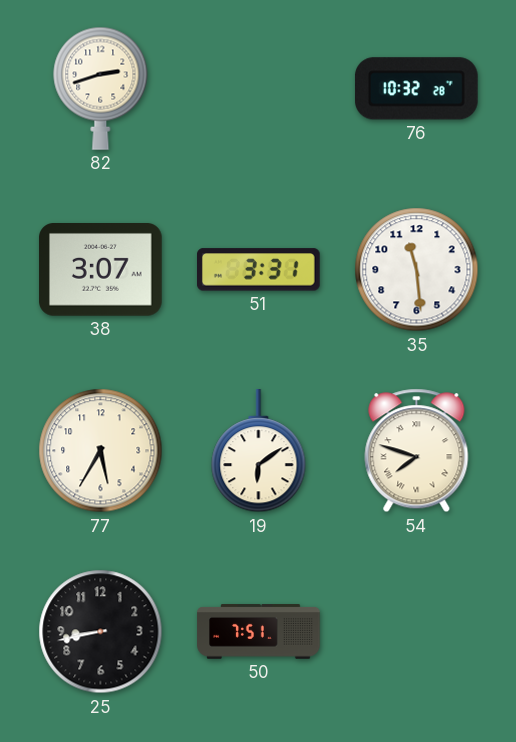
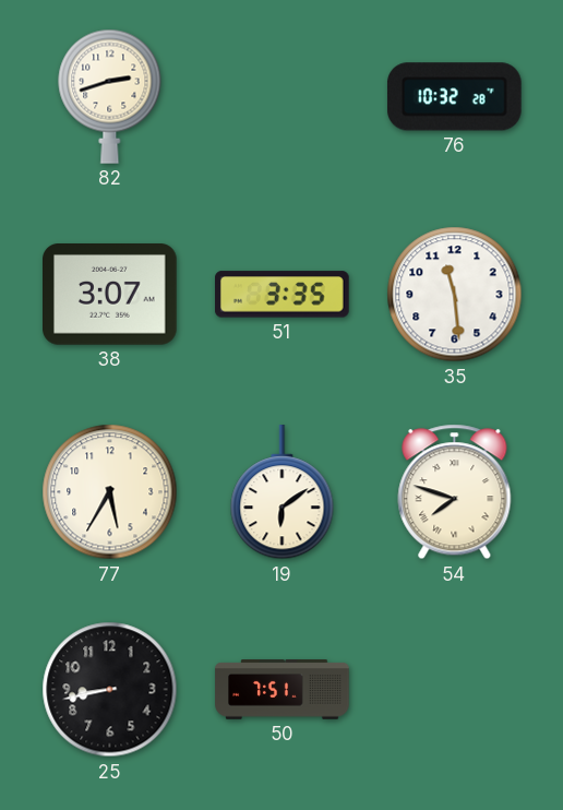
51: 3:31 -> 3:35
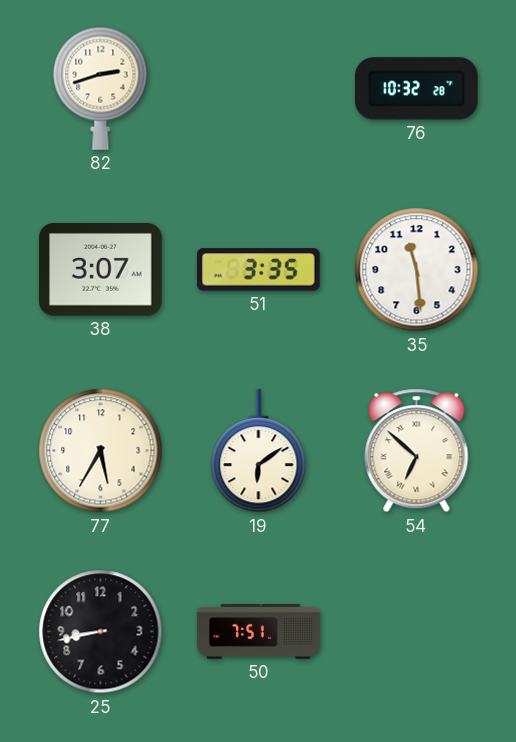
54: 7:48 -> 6:52
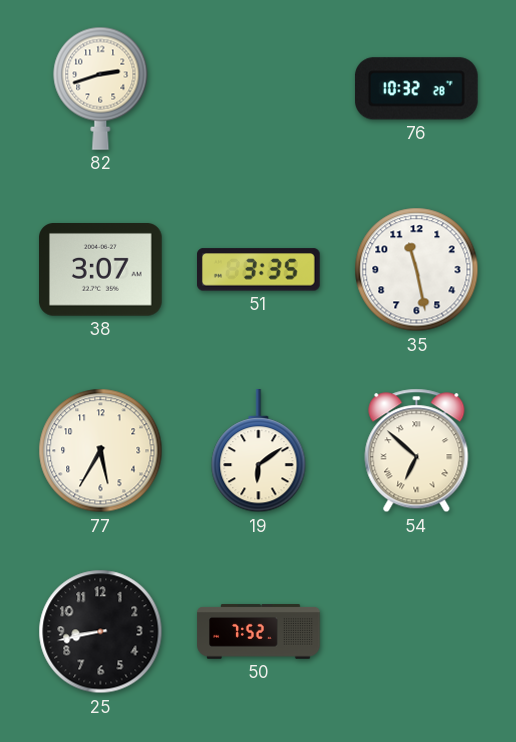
35: 11:29 -> 11:28
50: 7:51 -> 7:52
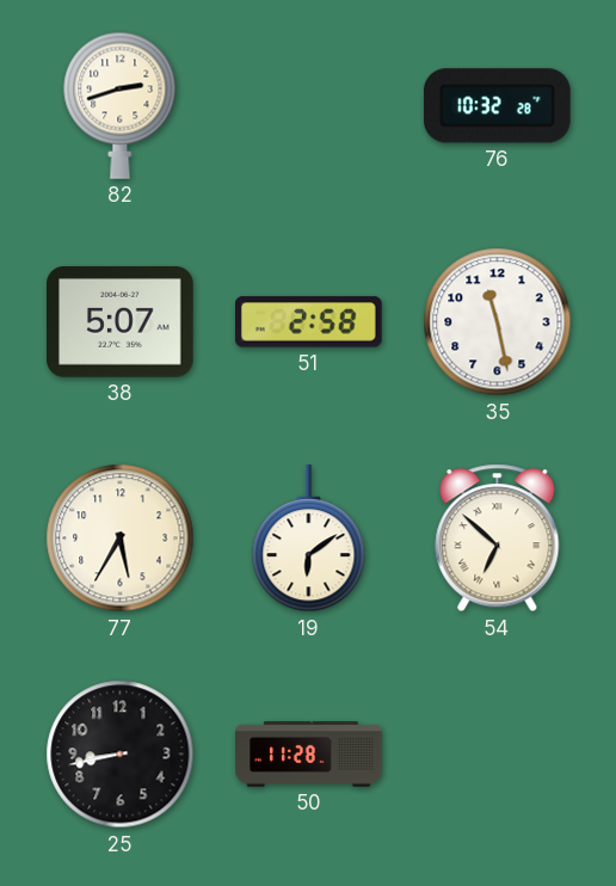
38: 3:07 -> 5:07
51: 3:35 -> 2:58
50: 7:52 -> 11:28
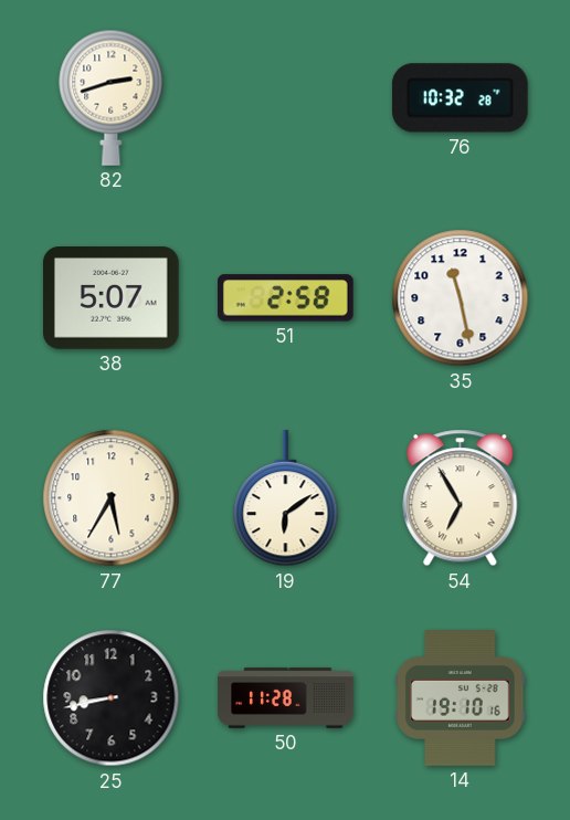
54: 6:52 -> 6:55
14: none -> 19:10
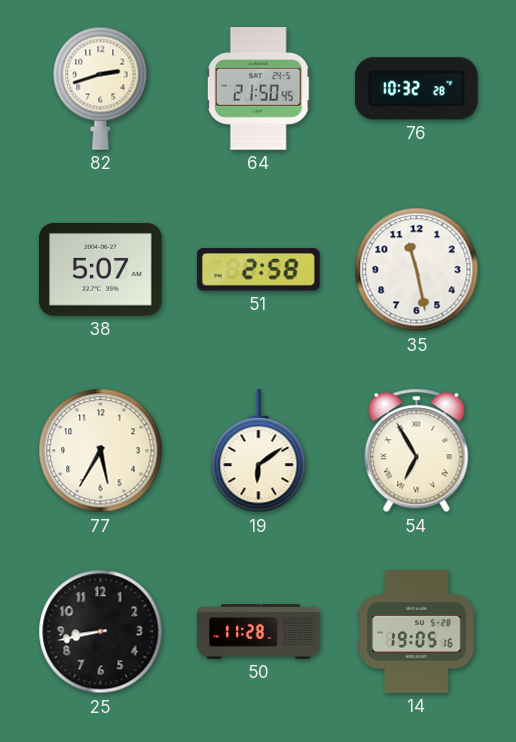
64: none -> 21:50
14: 19:10 -> 19:05
